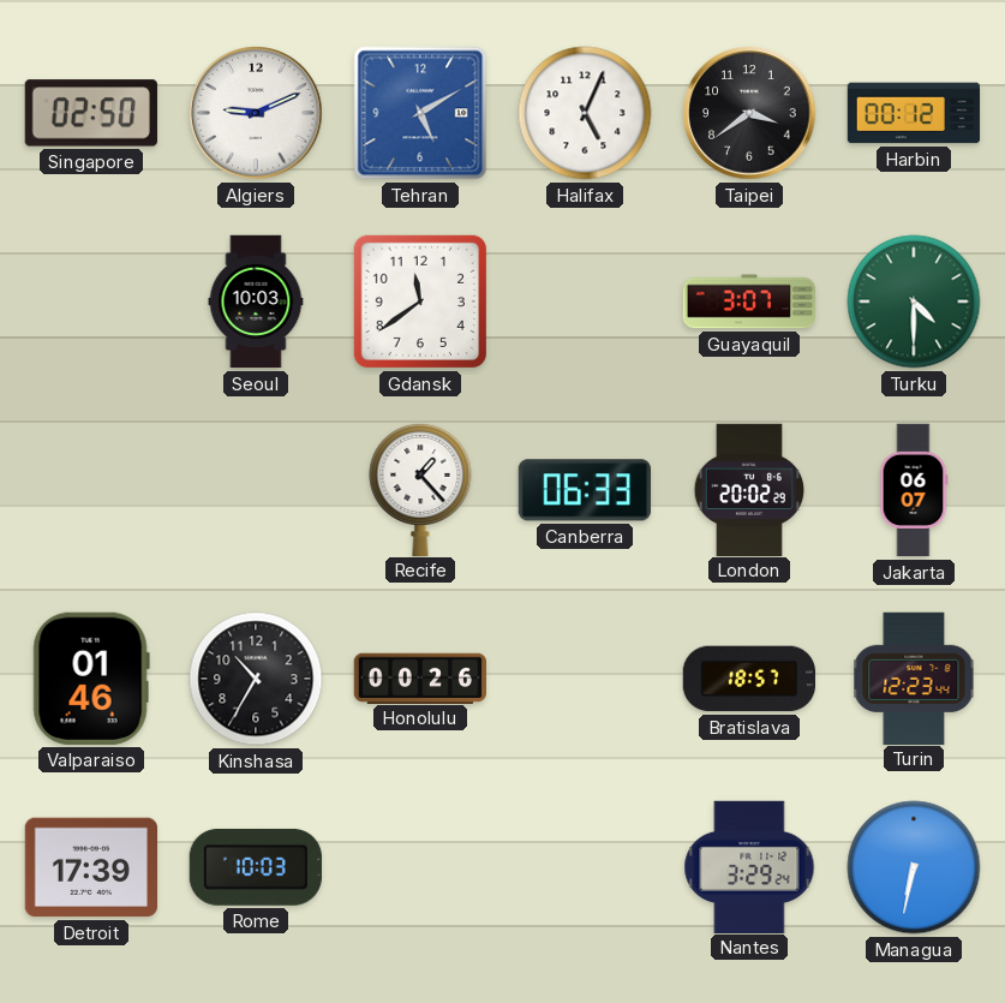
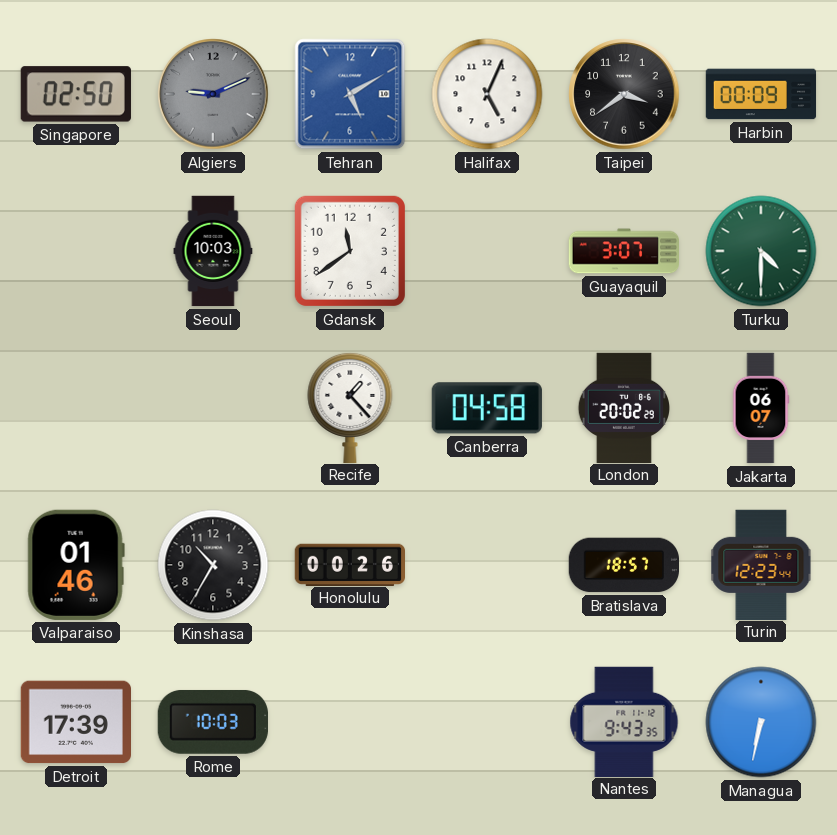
Algiers dial: white -> grey
Harbin: 00:12 -> 00:09
Canberra: 06:33 -> 04:58
Nantes: 3:29 -> 9:43
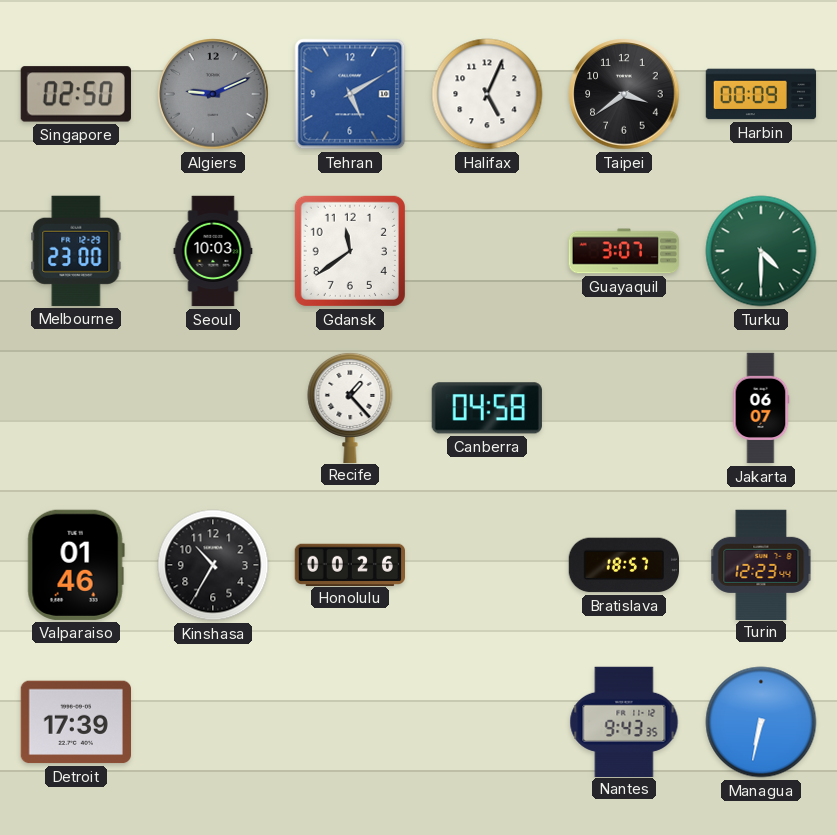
Melbourne: none -> 23:00
London: 20:02 -> none
Rome: 10:03 -> none
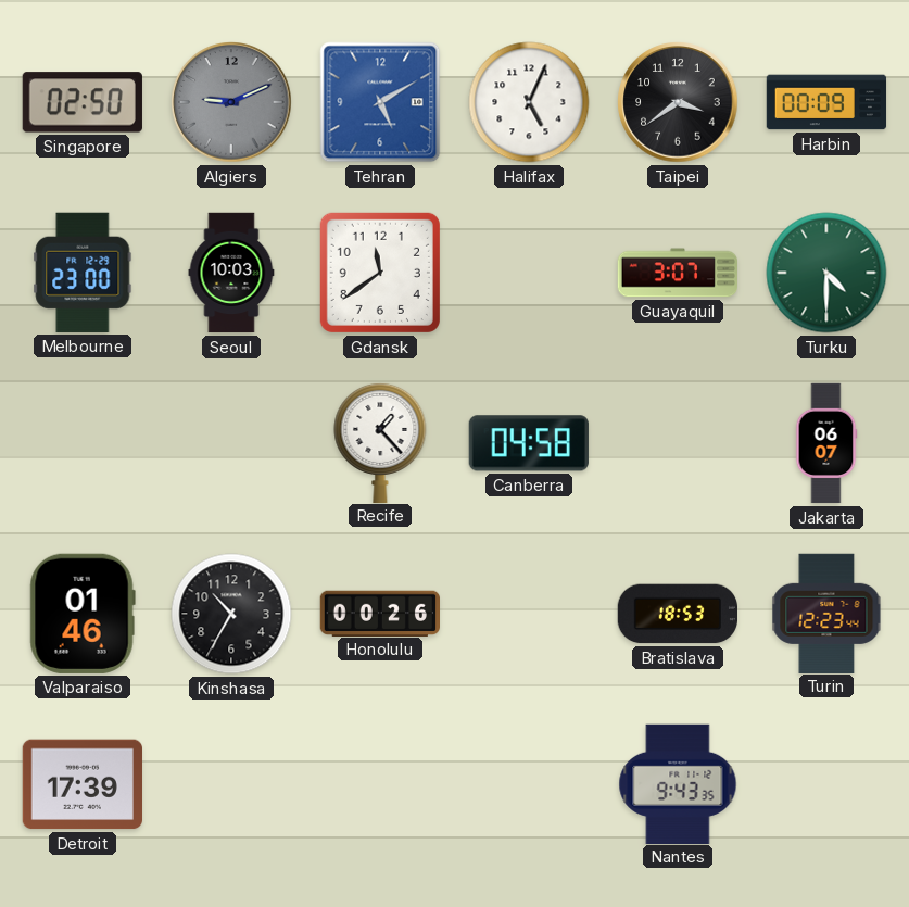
Bratislava: 18:57 -> 18:53
Managua: 6:32 -> none
